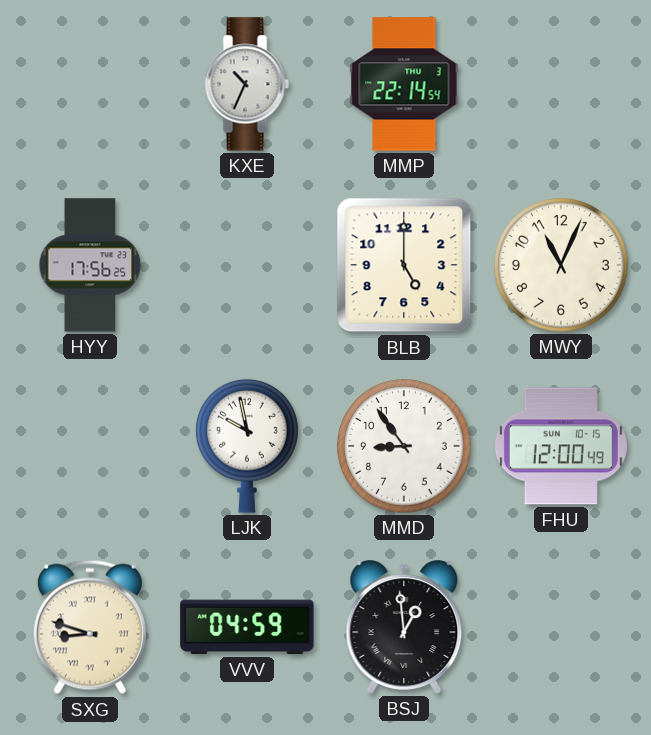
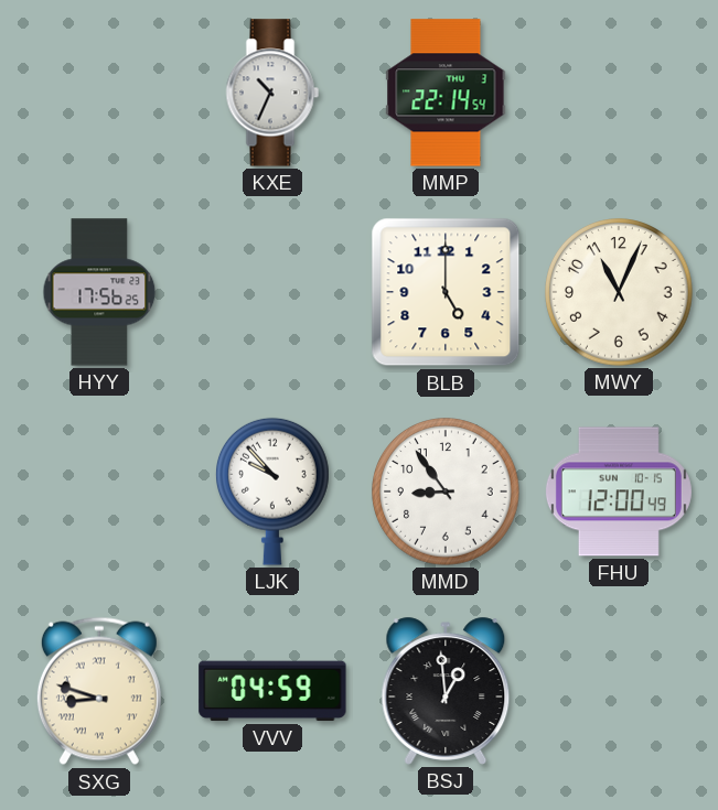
LJK: 9:58 -> 9:53
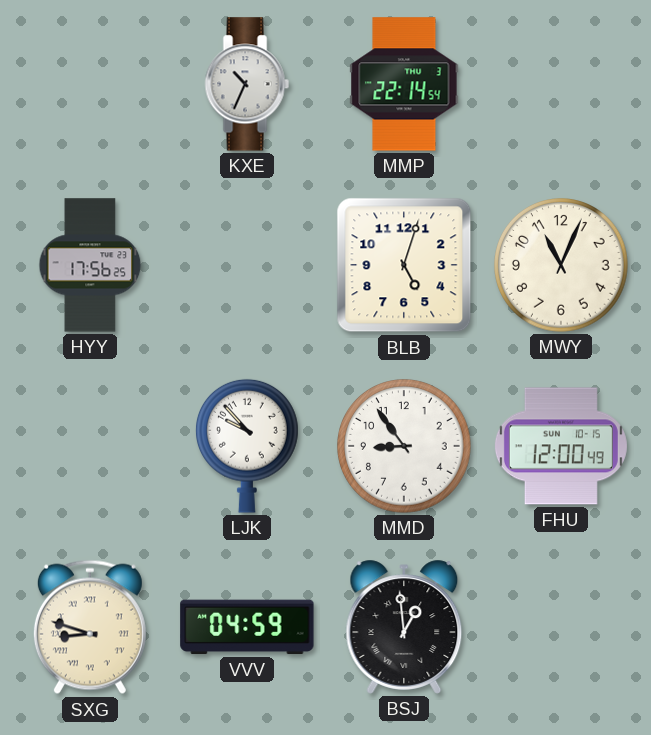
BLB: 5:00 -> 5:03
